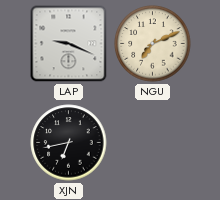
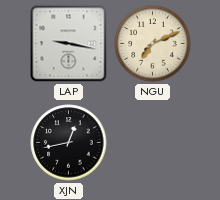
LAP: 9:19 -> 9:17
XJN: 6:43 -> 12:43
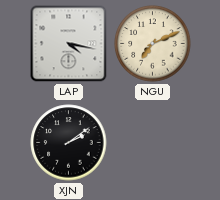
LAP: 9:17 -> 4:17
XJN: 12:43 -> 2:09
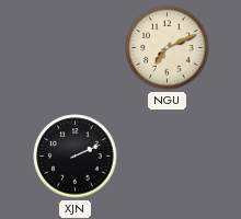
LAP: 4:17 -> none
XJN: 2:09 -> 2:11
